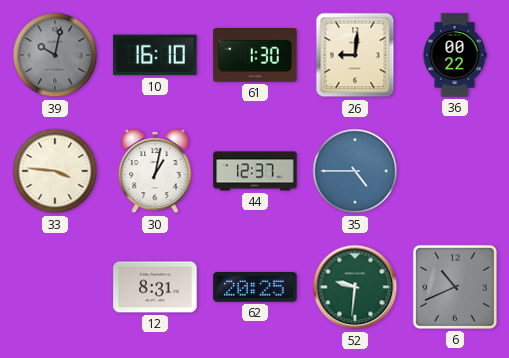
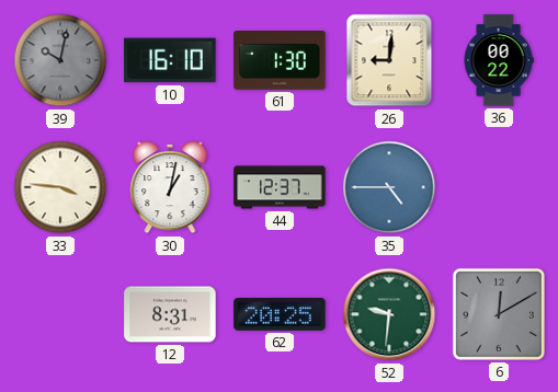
6: 10:41 -> 12:10
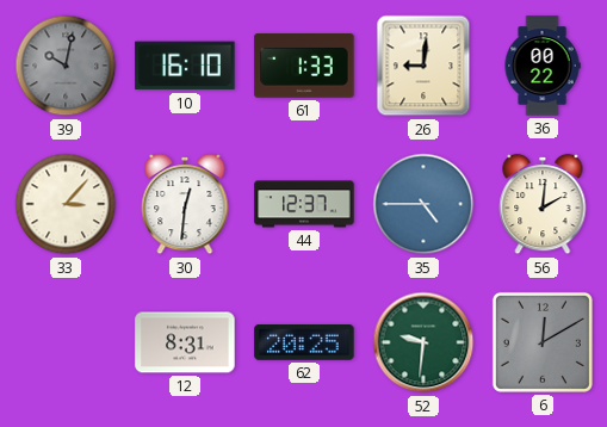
61: 1:30 -> 1:33
33: 3:46 -> 3:07
30: 1:02 -> 12:31
56: none -> 2:01
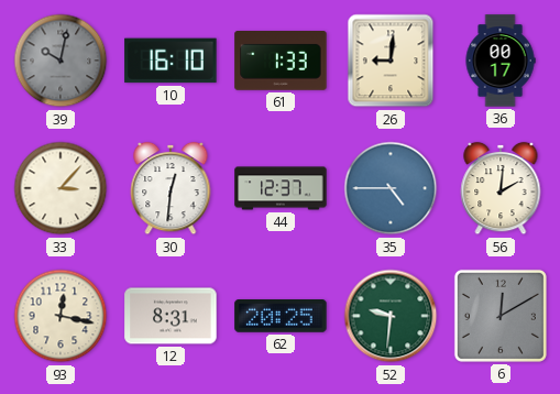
36: 00:22 -> 00:17
93: none -> 12:17
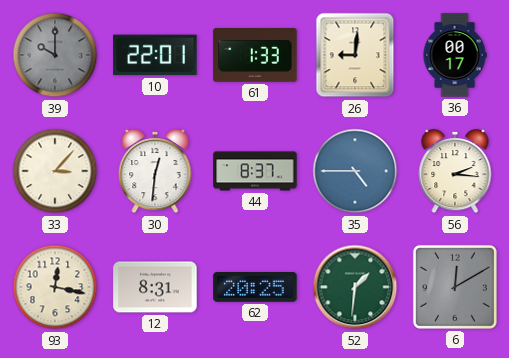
39: 10:02 -> 10:00
10: 16:10 -> 22:01
44: 12:37 -> 8:37
56: 2:01 -> 2:16
52: 9:31 -> 1:31
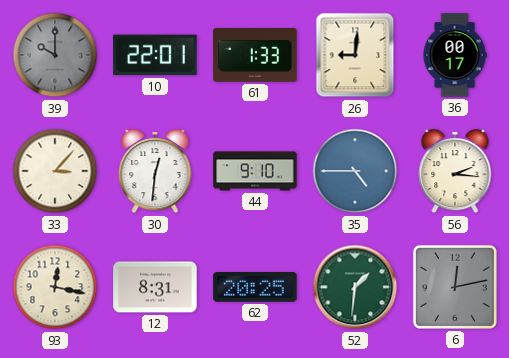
44: 8:37 -> 9:10
6: 12:10 -> 12:13
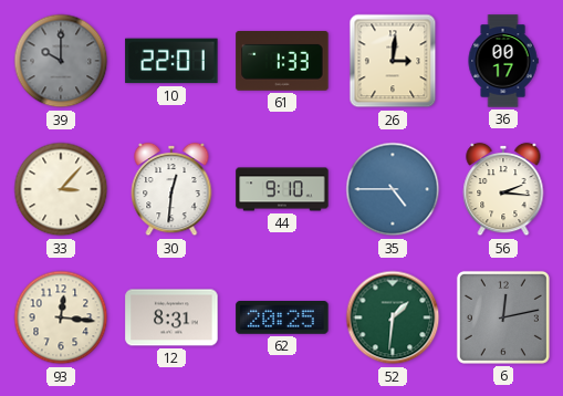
26: 9:01 -> 3:01
93: 12:17 -> 12:16
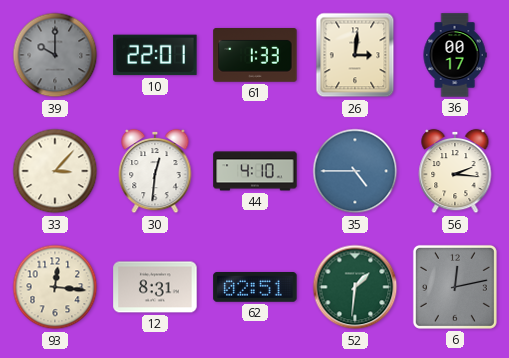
44: 9:10 -> 4:10
62: 20:25 -> 02:51
